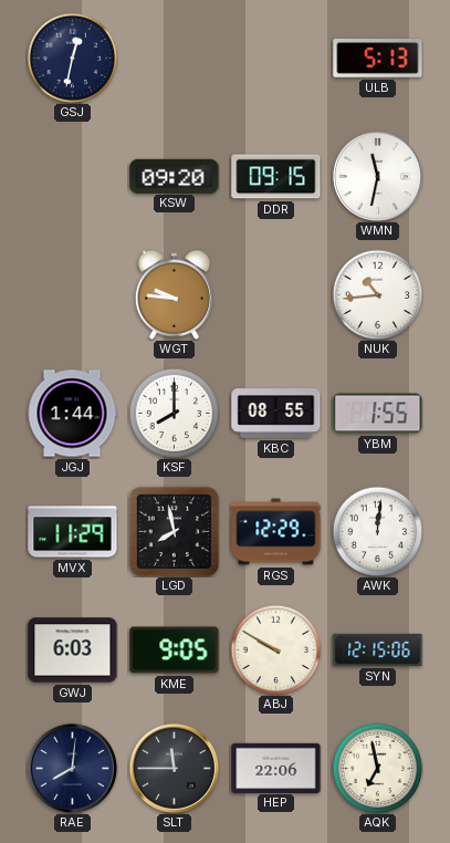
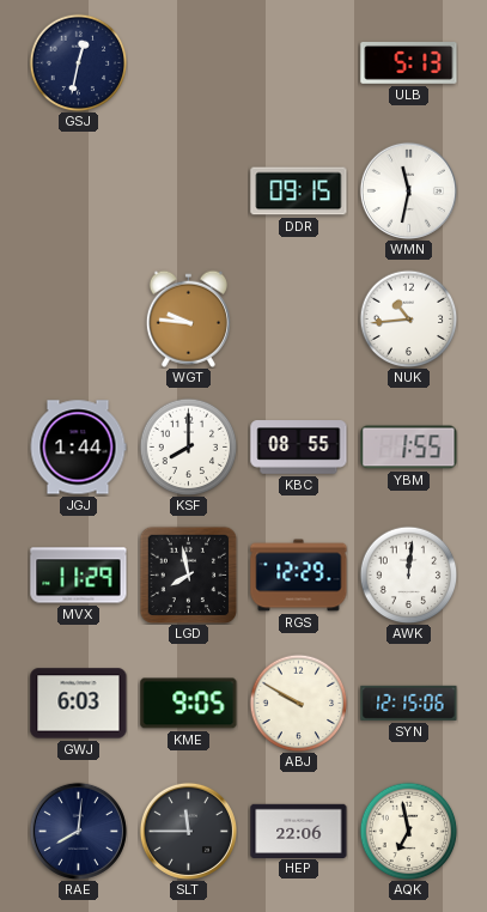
KSW: 09:20 -> none
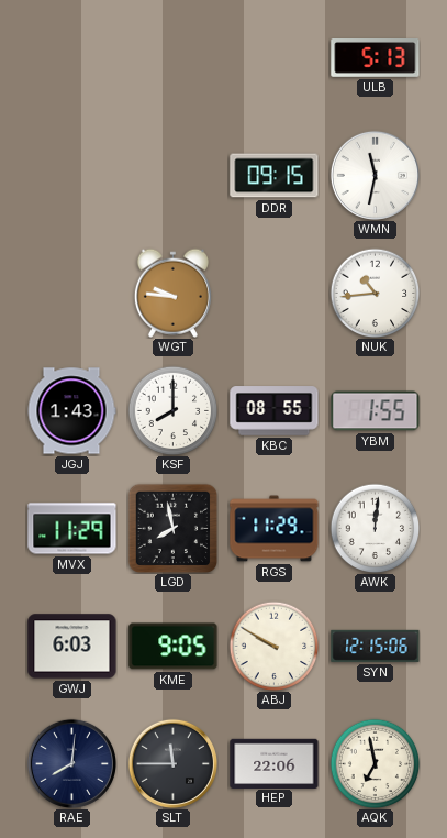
GSJ: 12:32 -> none
JGJ: 1:44 -> 1:43
RGS: 12:29 -> 11:29
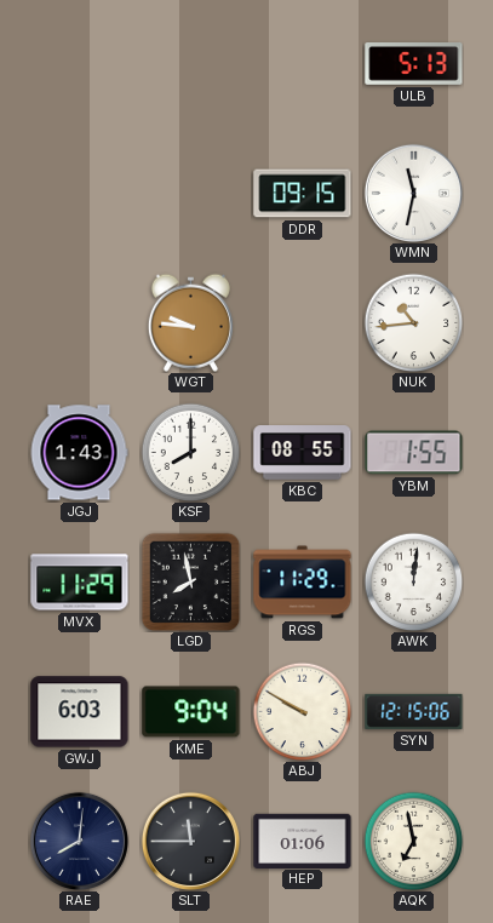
KME: 9:05 -> 9:04
HEP: 22:06 -> 01:06
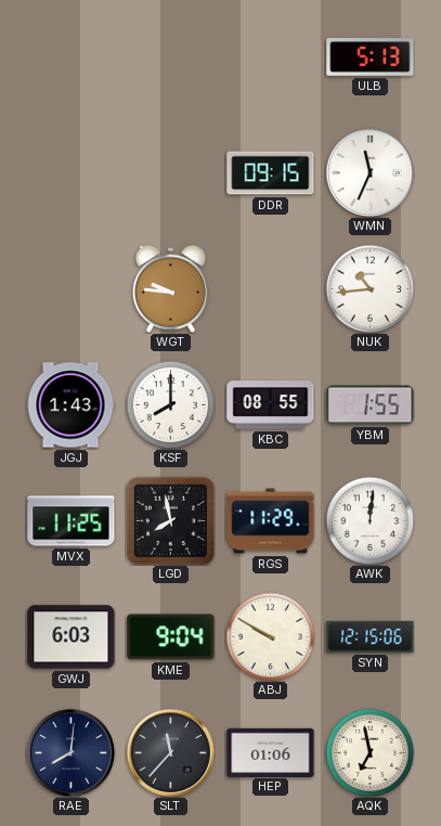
WMN: 11:32 -> 11:34
MVX: 11:29 -> 11:25
SLT: 11:45 -> 11:37
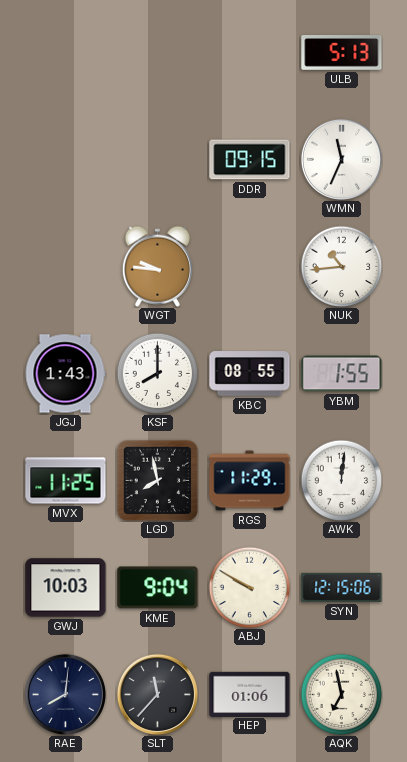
GWJ: 6:03 -> 10:03
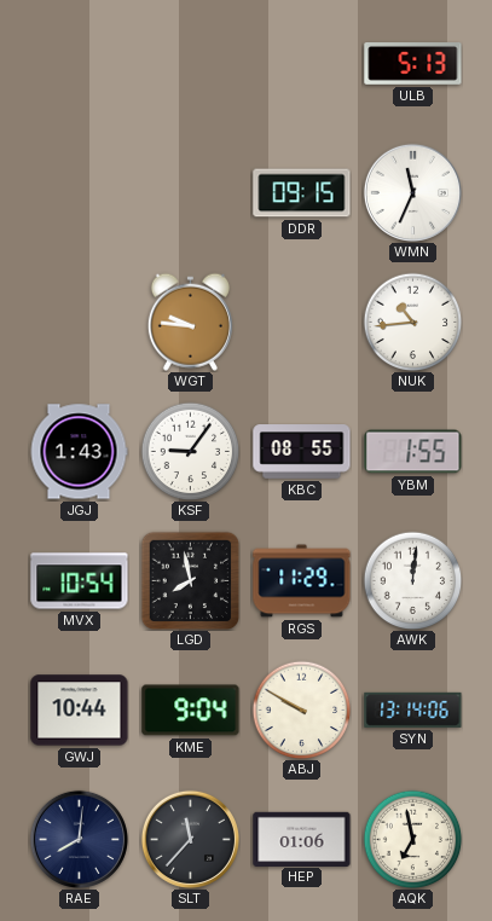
KSF: 8:00 -> 9:06
MVX: 11:25 -> 10:54
GWJ: 10:03 -> 10:44
SYN: 12:15 -> 13:14
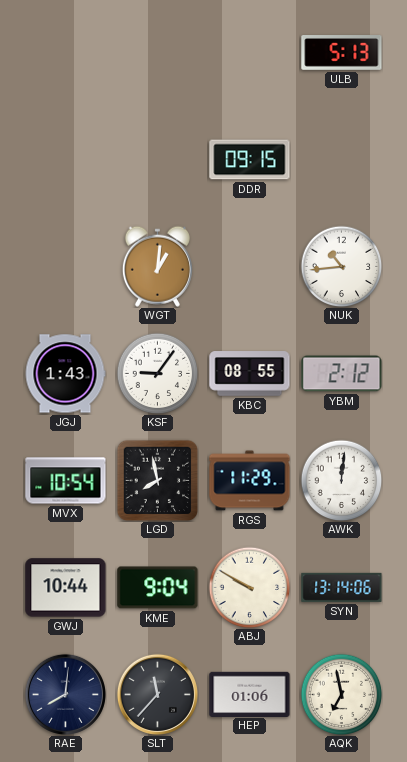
WMN: 11:34 -> none
WGT: 9:46 -> 1:01
YBM: 1:55 -> 2:12
